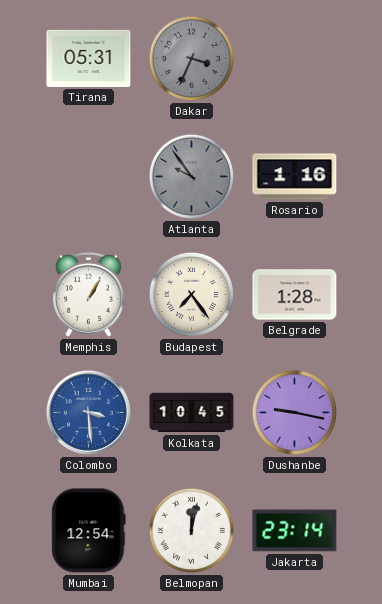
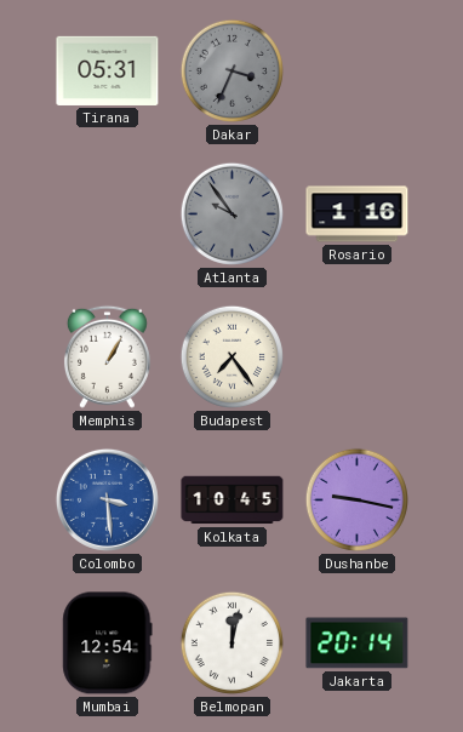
Belgrade: 1:28 -> none
Jakarta: 23:14 -> 20:14
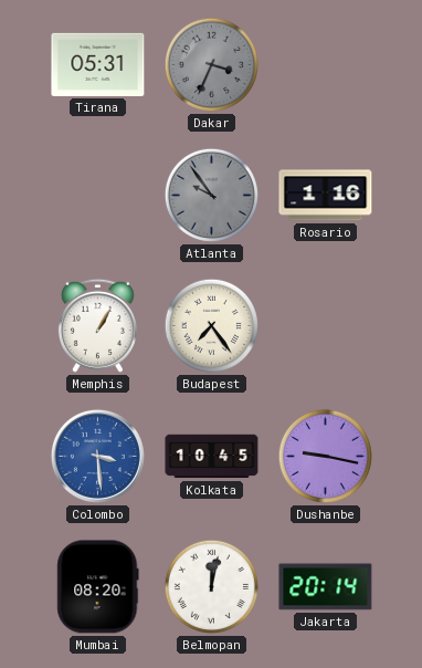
Mumbai: 12:54 -> 08:20
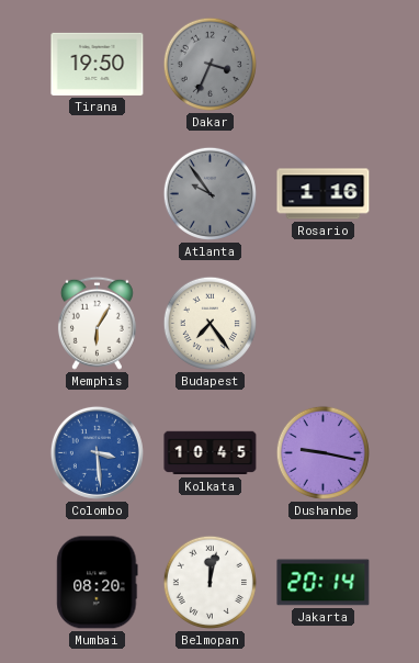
Tirana: 05:31 -> 19:50
Memphis: 1:05 -> 6:05
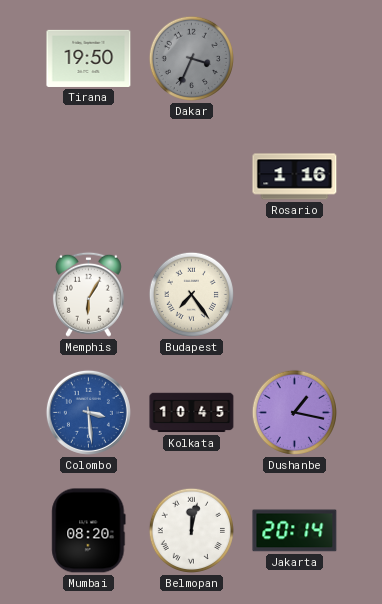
Atlanta: 9:54 -> none
Dushanbe: 9:17 -> 1:17
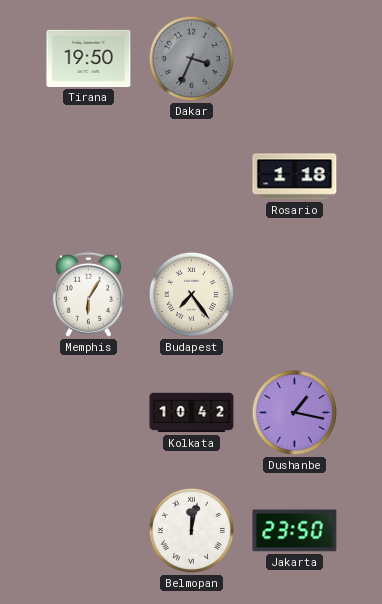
Rosario: 1:16 -> 1:18
Colombo: 3:29 -> none
Kolkata: 10:45 -> 10:42
Mumbai: 08:20 -> none
Jakarta: 20:14 -> 23:50
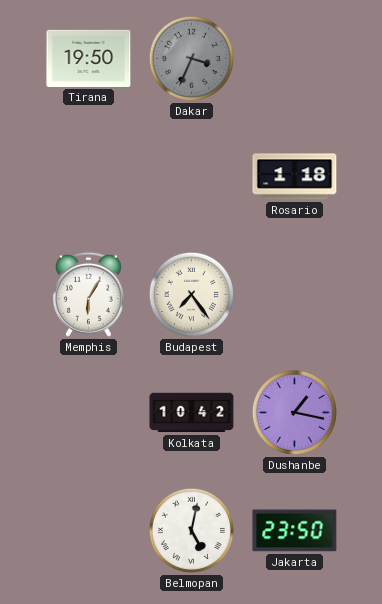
Belmopan: 12:02 -> 5:02
